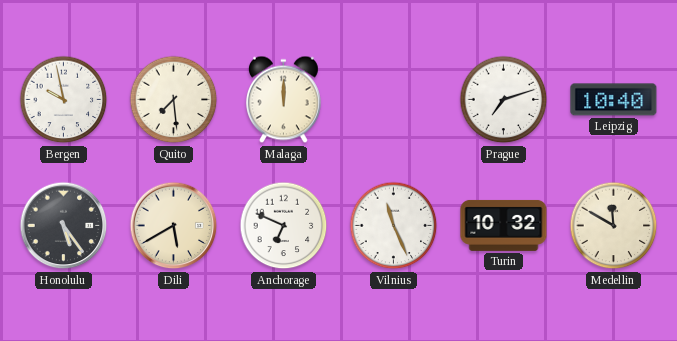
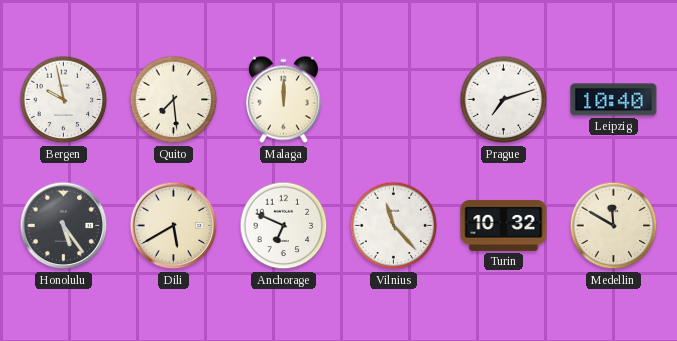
Vilnius: 11:26 -> 11:23
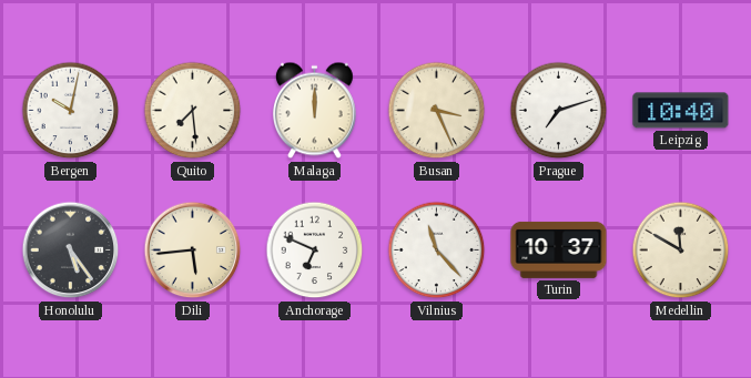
Bergen: 9:58 -> 10:02
Busan: none -> 3:26
Dili: 5:40 -> 5:44
Turin: 10:32 -> 10:37
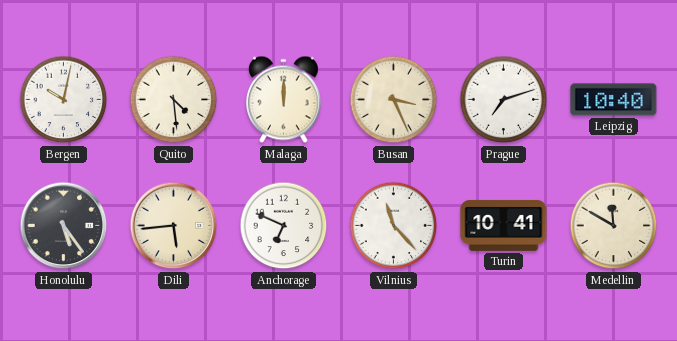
Quito: 7:29 -> 4:29
Turin: 10:37 -> 10:41
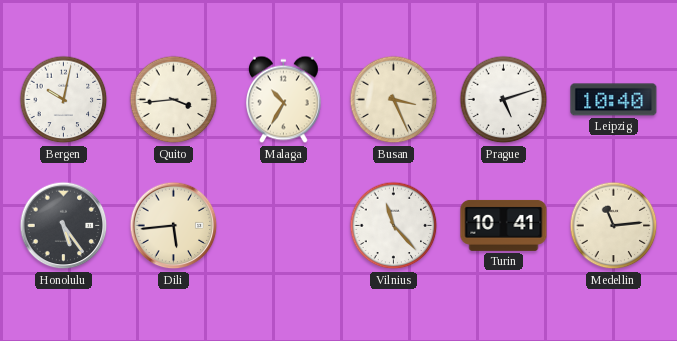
Quito: 4:29 -> 3:44
Malaga: 12:00 -> 10:35
Prague: 7:12 -> 5:12
Anchorage: 6:49 -> none
Medellin: 11:50 -> 11:14
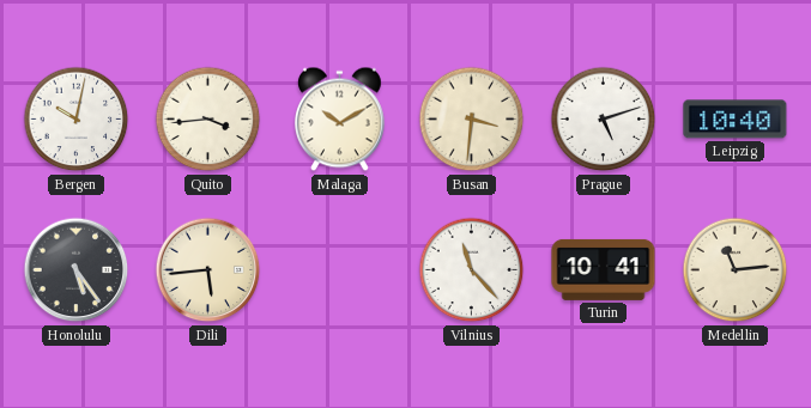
Malaga: 10:35 -> 10:10
Busan: 3:26 -> 3:31
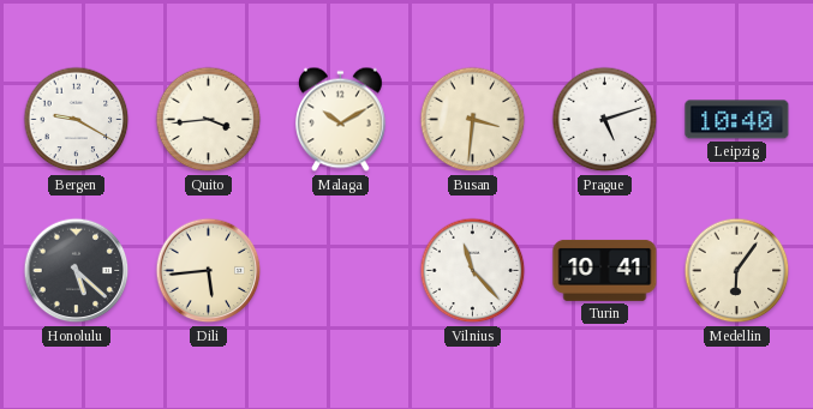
Bergen: 10:02 -> 9:20
Honolulu: 5:24 -> 5:22
Medellin: 11:14 -> 6:06
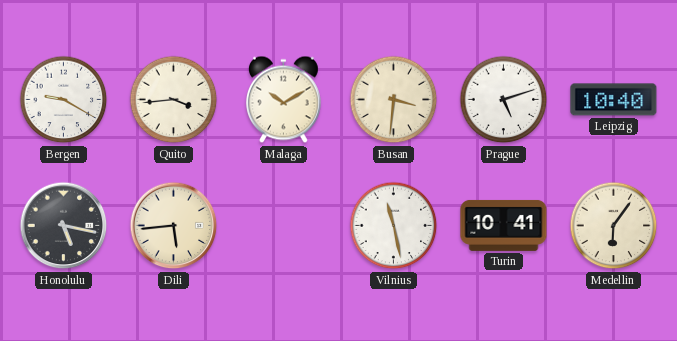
Honolulu: 5:22 -> 5:17
Vilnius: 11:23 -> 11:28
